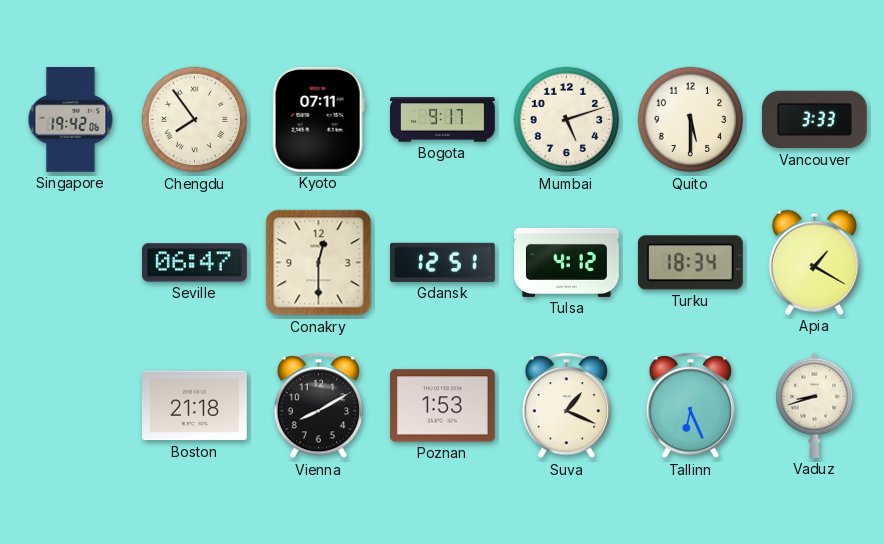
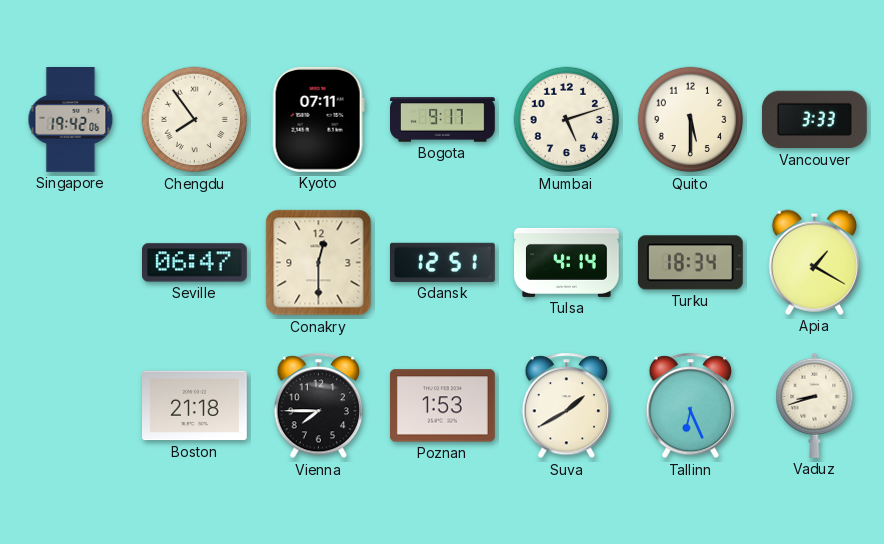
Tulsa: 4:12 -> 4:14
Vienna: 8:10 -> 7:45
Suva: 1:19 -> 1:40
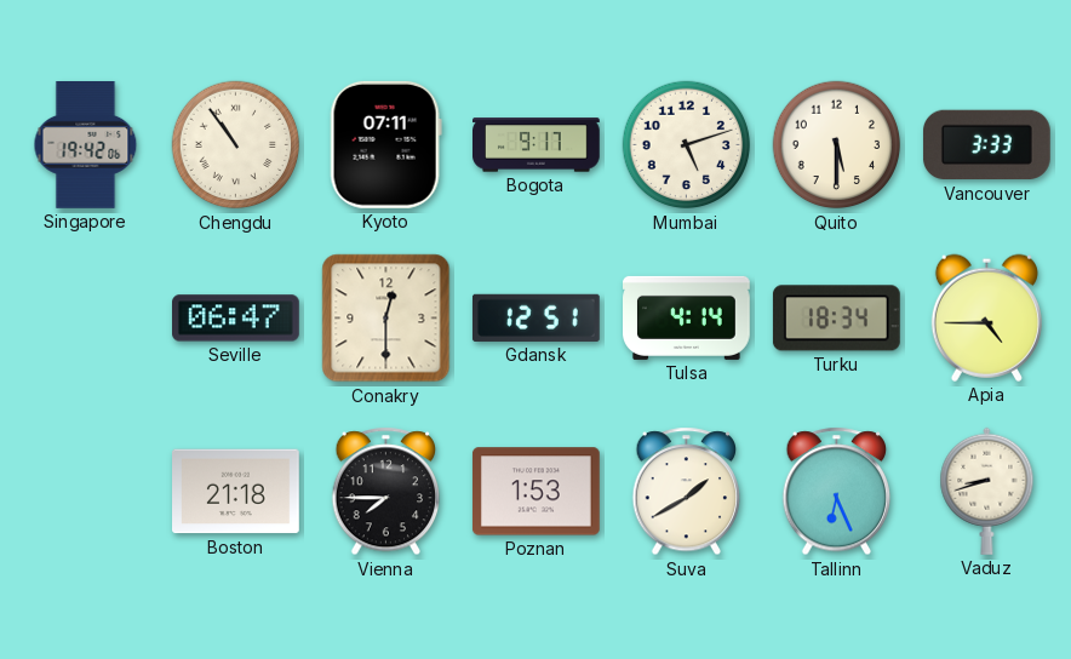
Chengdu: 7:54 -> 10:54
Apia: 1:20 -> 4:45
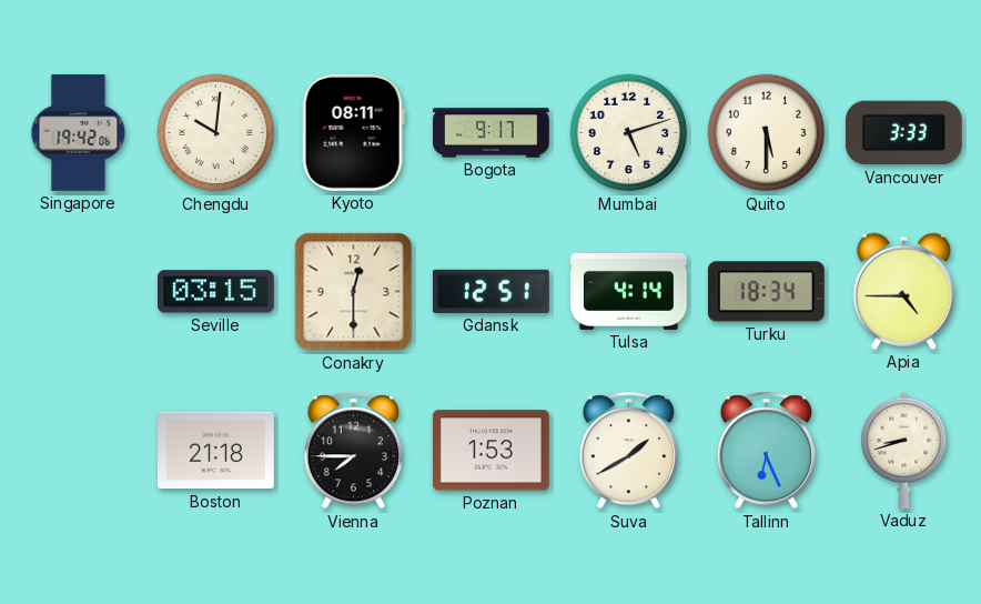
Chengdu: 10:54 -> 10:01
Kyoto: 07:11 -> 08:11
Seville: 06:47 -> 03:15
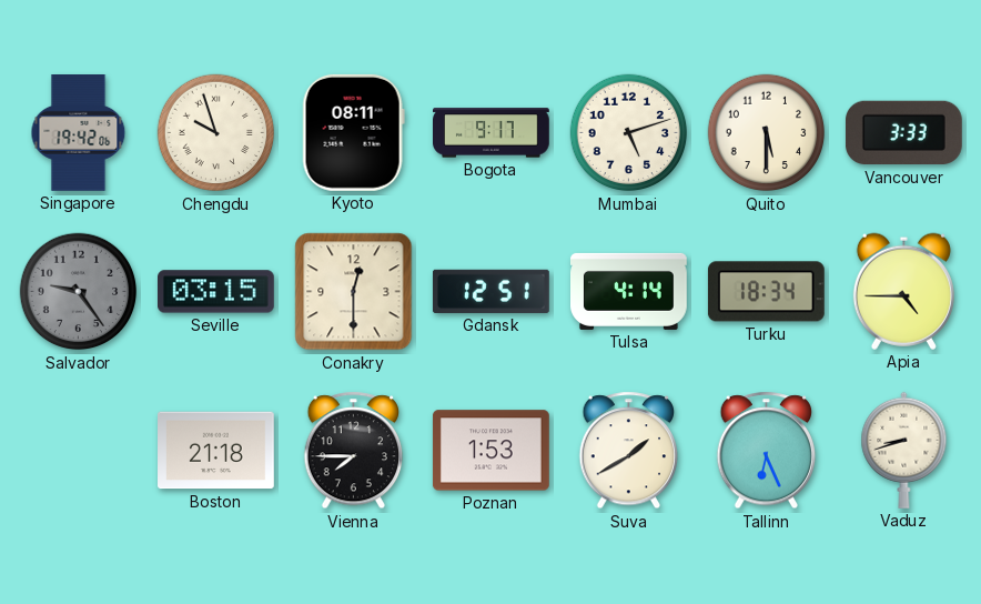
Chengdu: 10:01 -> 9:57
Salvador: none -> 9:24
